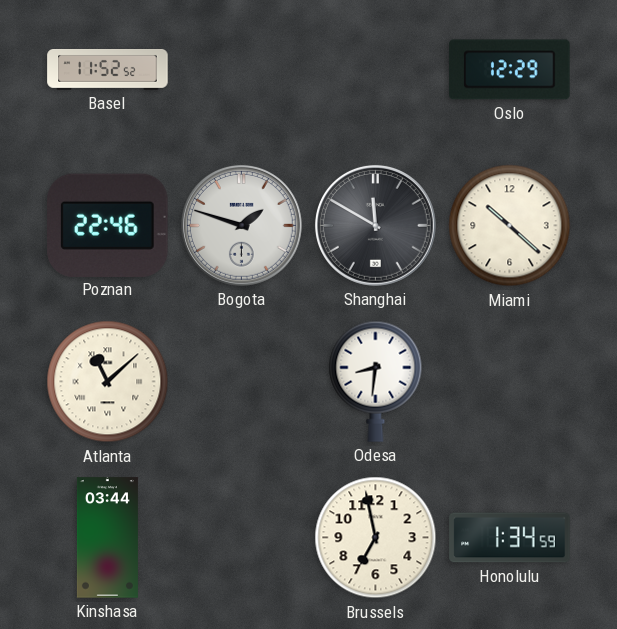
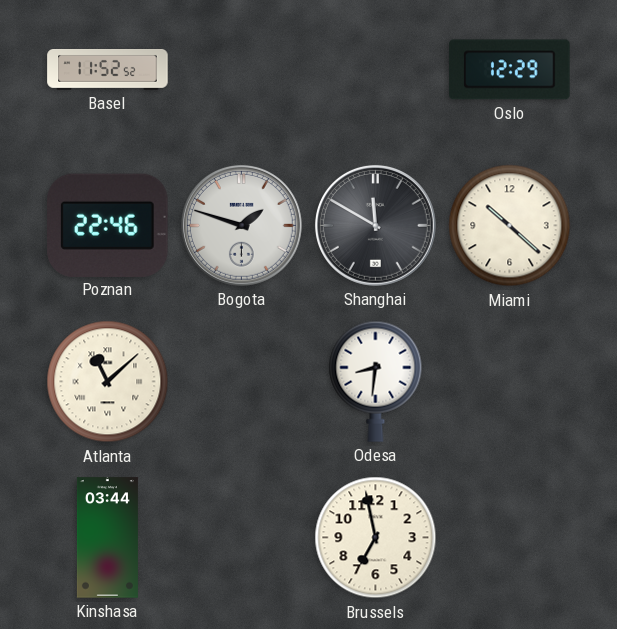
Honolulu: 1:34 -> none
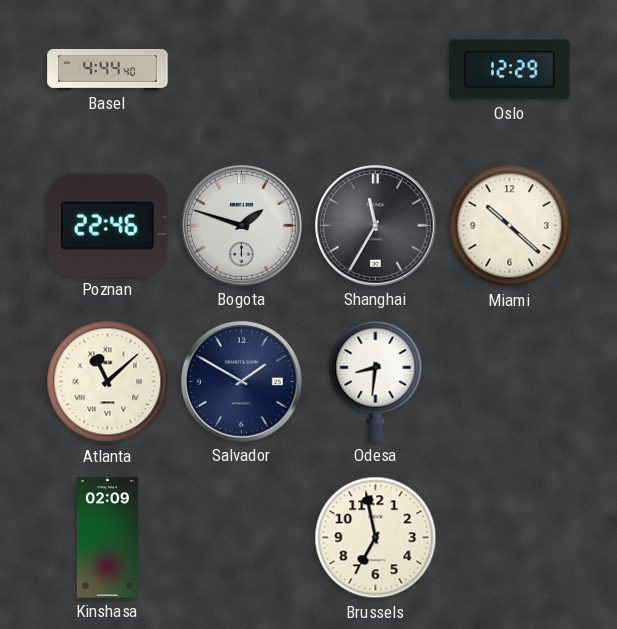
Basel: 11:52 -> 4:44
Shanghai: 11:50 -> 11:35
Salvador: none -> 1:50
Kinshasa: 03:44 -> 02:09
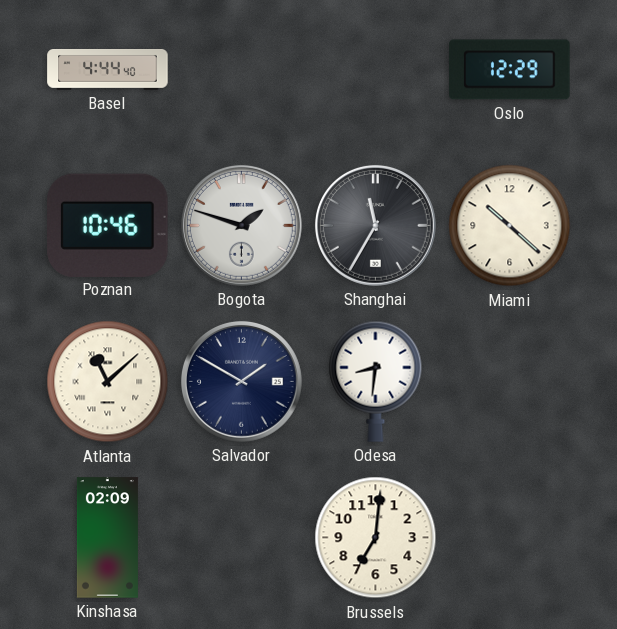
Poznan: 22:46 -> 10:46
Brussels: 6:58 -> 7:01
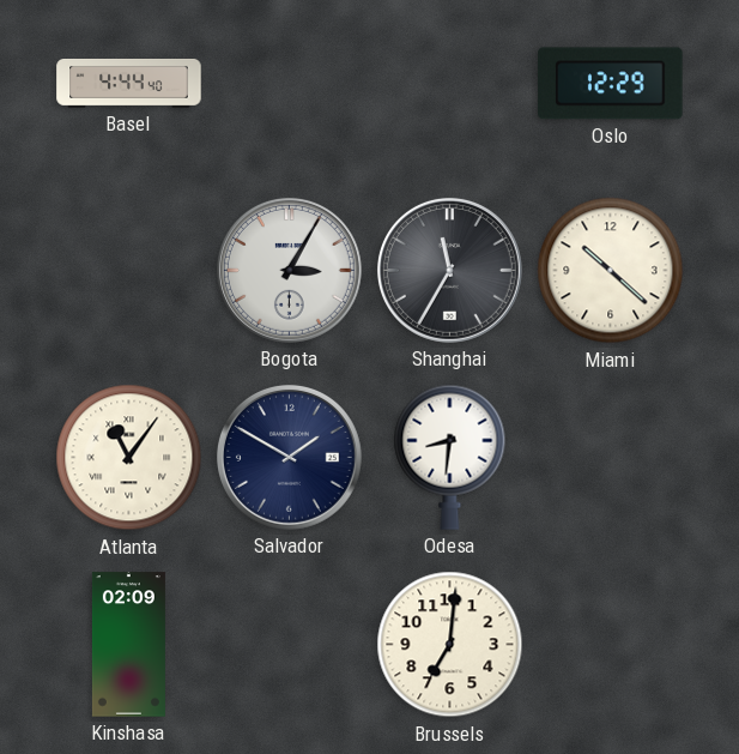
Poznan: 10:46 -> none
Bogota: 1:48 -> 3:05
Atlanta: 11:08 -> 11:06
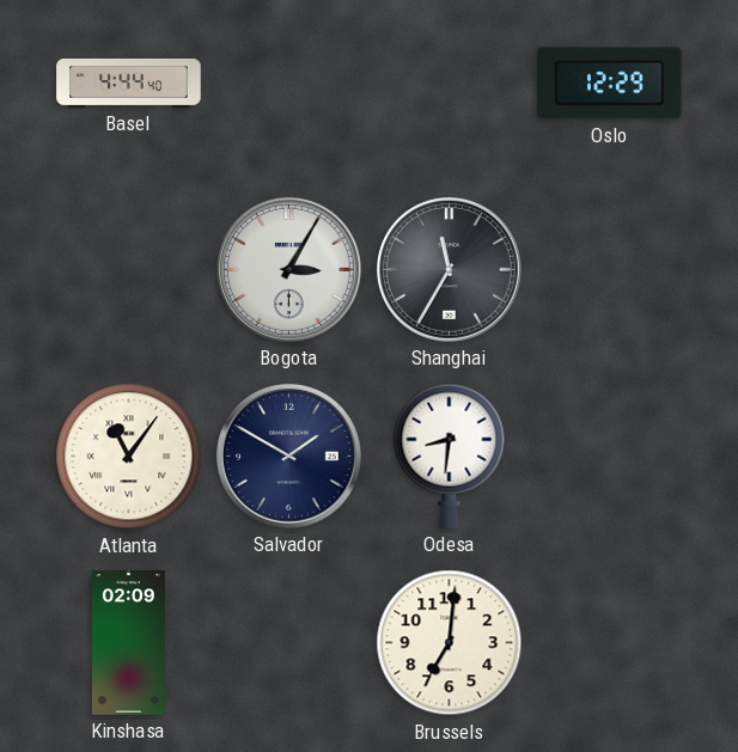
Miami: 10:22 -> none
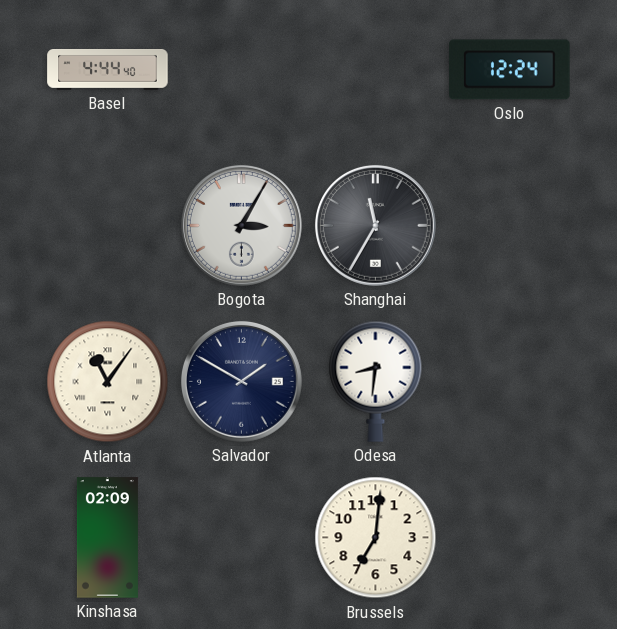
Oslo: 12:29 -> 12:24
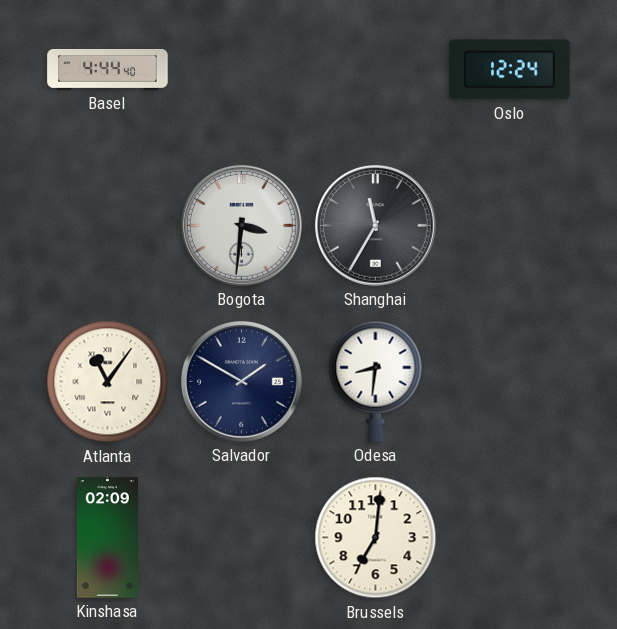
Bogota: 3:05 -> 3:31
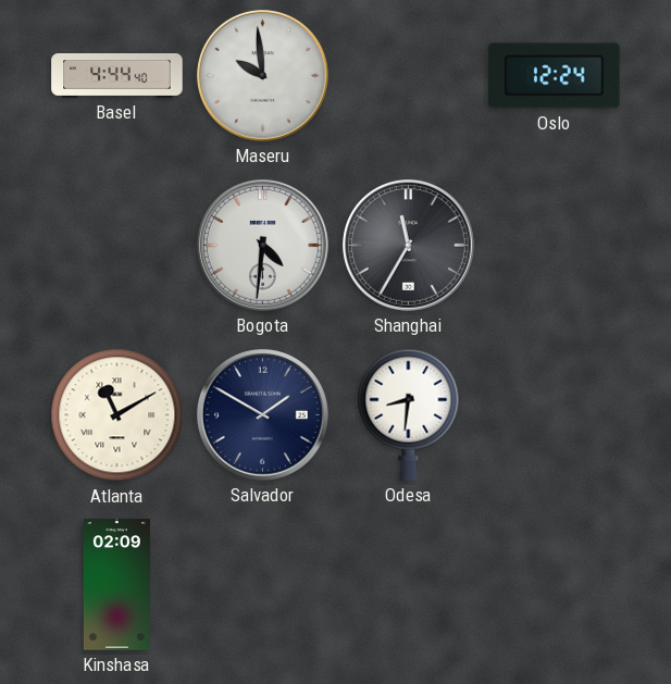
Maseru: none -> 9:59
Bogota: 3:31 -> 4:31
Atlanta: 11:06 -> 11:10
Brussels: 7:01 -> none
